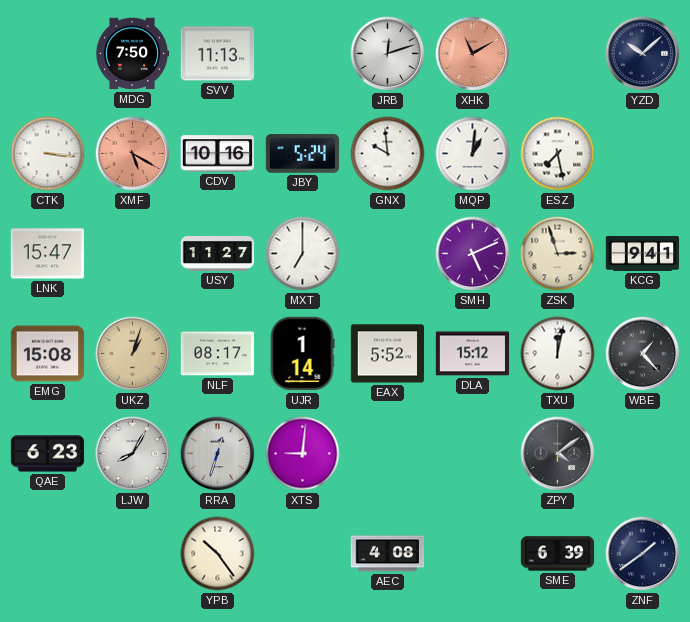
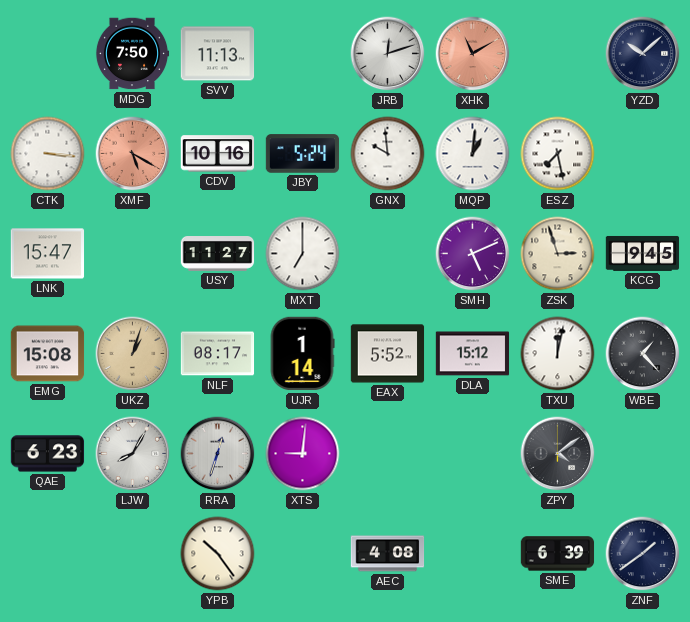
KCG: 9:41 -> 9:45
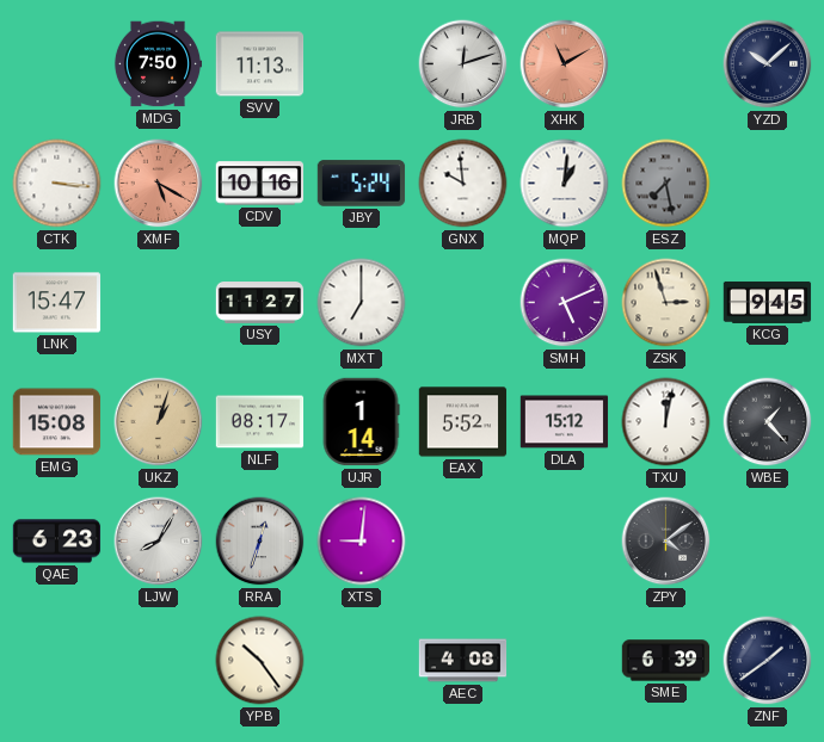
ESZ dial: white -> grey
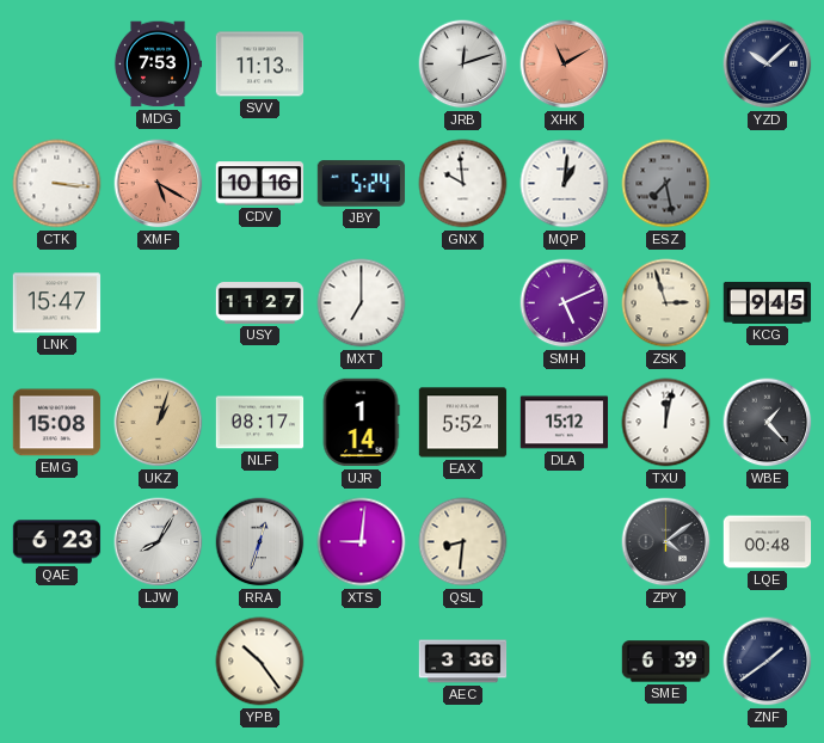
MDG: 7:50 -> 7:53
QSL: none -> 8:31
LQE: none -> 00:48
AEC: 4:08 -> 3:36
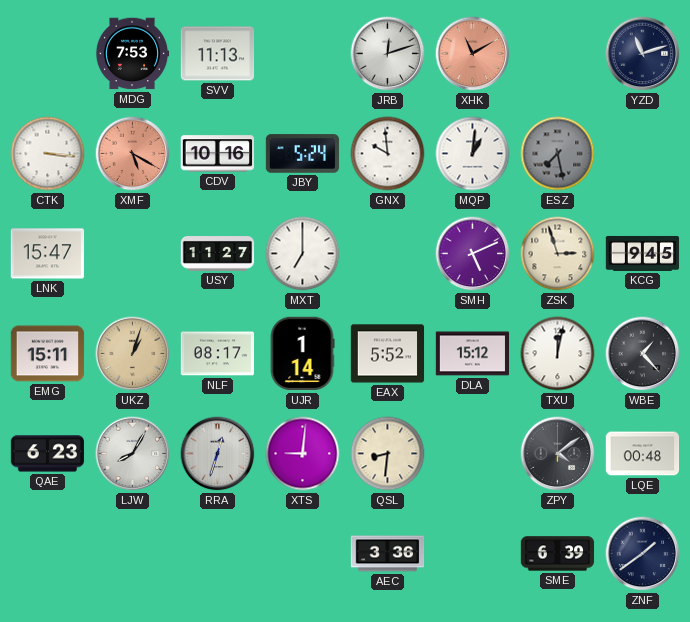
YZD: 10:08 -> 11:12
EMG: 15:08 -> 15:11
YPB: 10:24 -> none
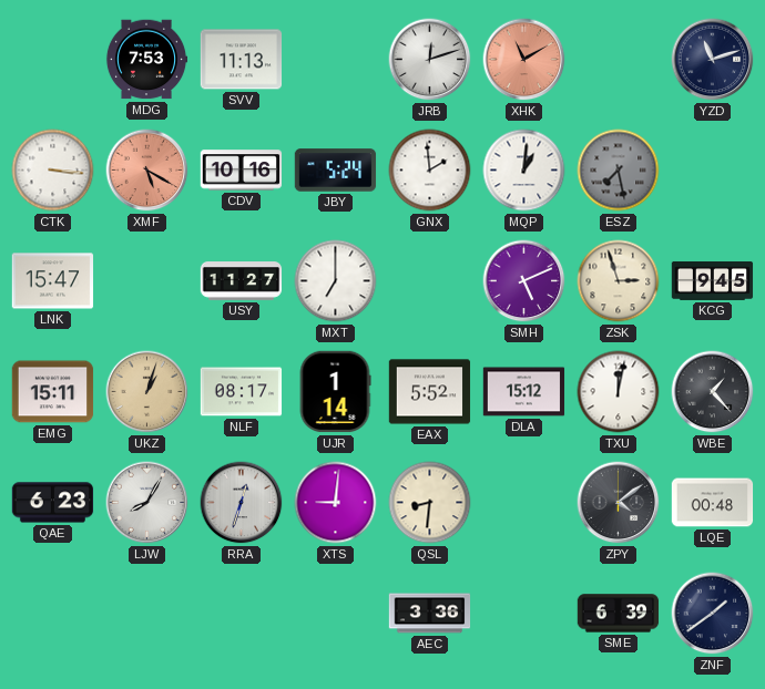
GNX: 9:59 -> 1:59
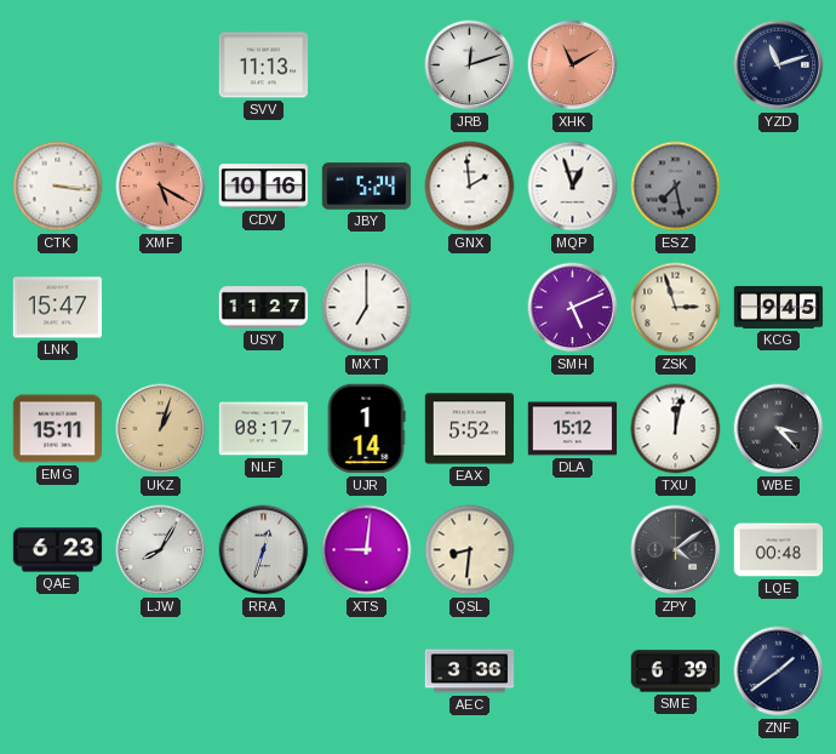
MDG: 7:53 -> none
MQP: 1:01 -> 12:57
WBE: 1:23 -> 3:23
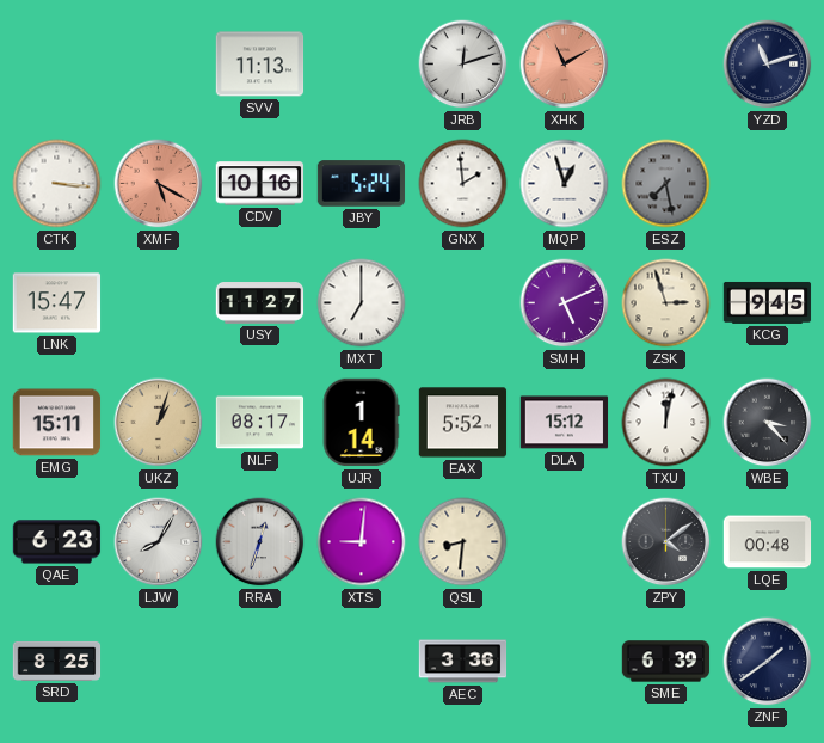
SRD: none -> 8:25
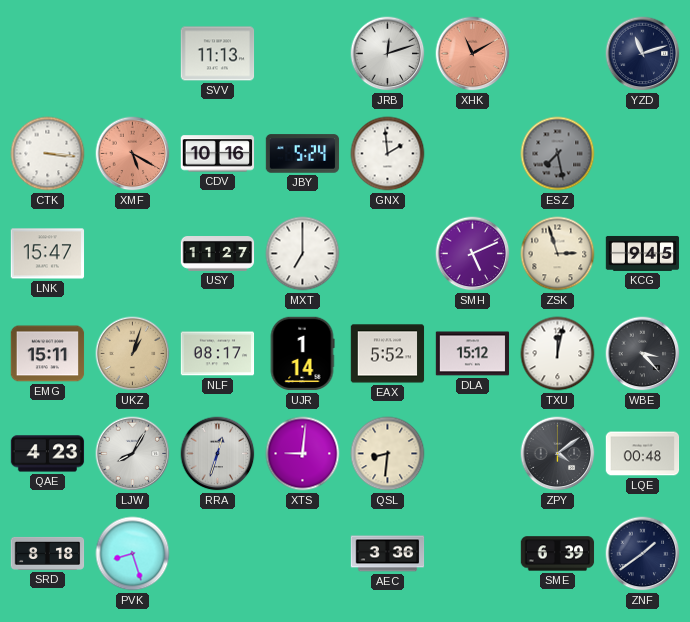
MQP: 12:57 -> none
QAE: 6:23 -> 4:23
SRD: 8:25 -> 8:18
PVK: none -> 8:27
